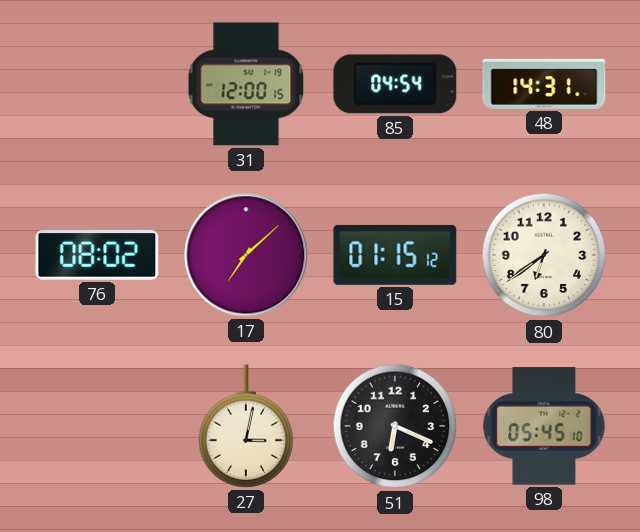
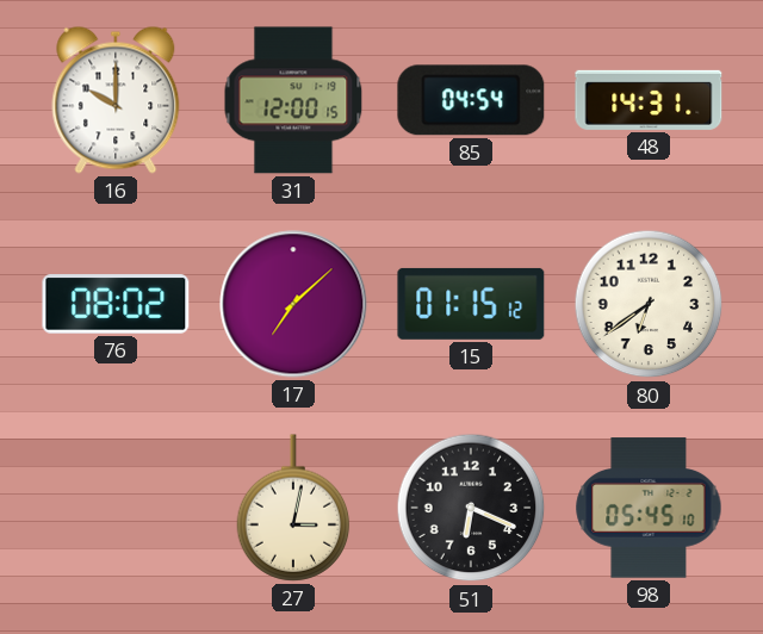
16: none -> 10:00
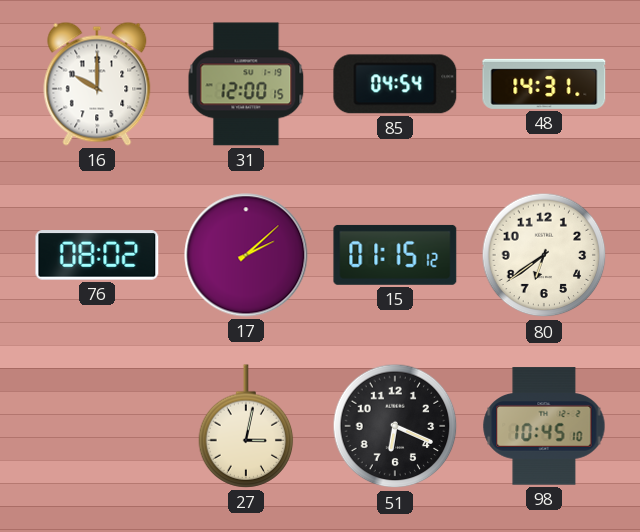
17: 7:08 -> 2:08
98: 05:45 -> 10:45
